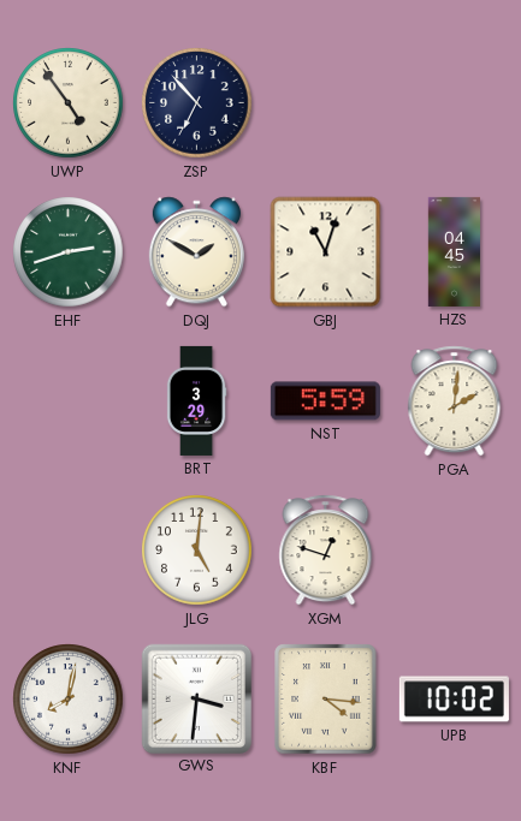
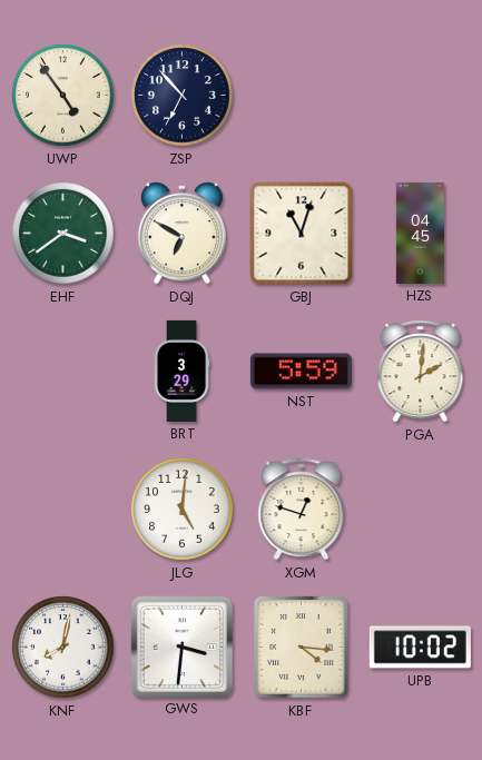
EHF: 2:42 -> 3:39
DQJ: 1:50 -> 6:50
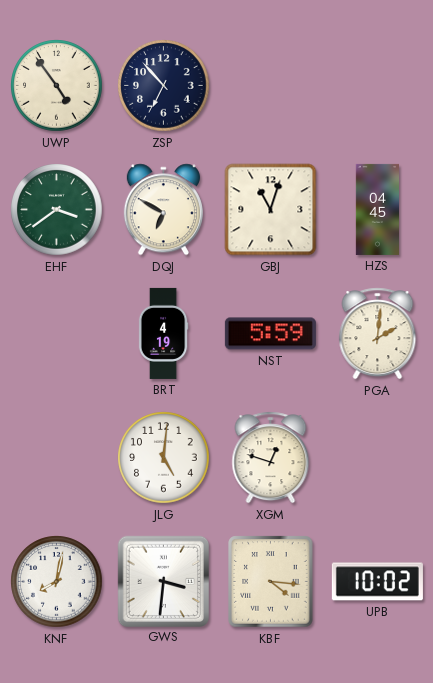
BRT: 3:29 -> 4:19
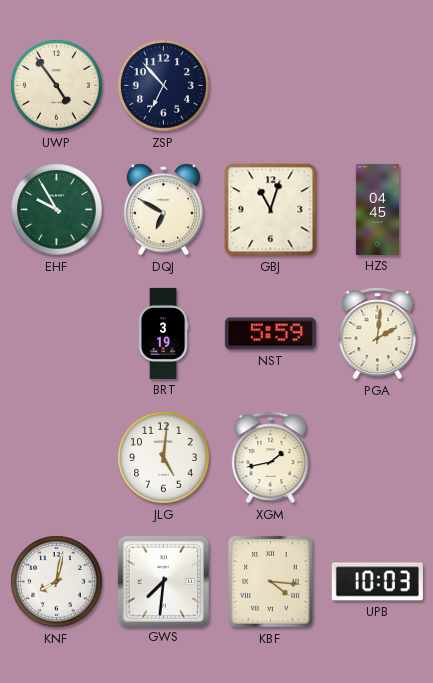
EHF: 3:39 -> 9:55
BRT: 4:19 -> 3:19
XGM: 12:48 -> 1:43
GWS: 3:31 -> 7:31
UPB: 10:02 -> 10:03
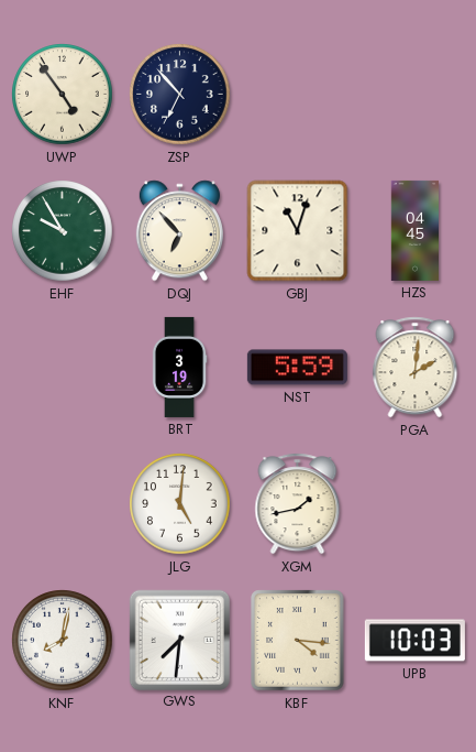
DQJ: 6:50 -> 6:53
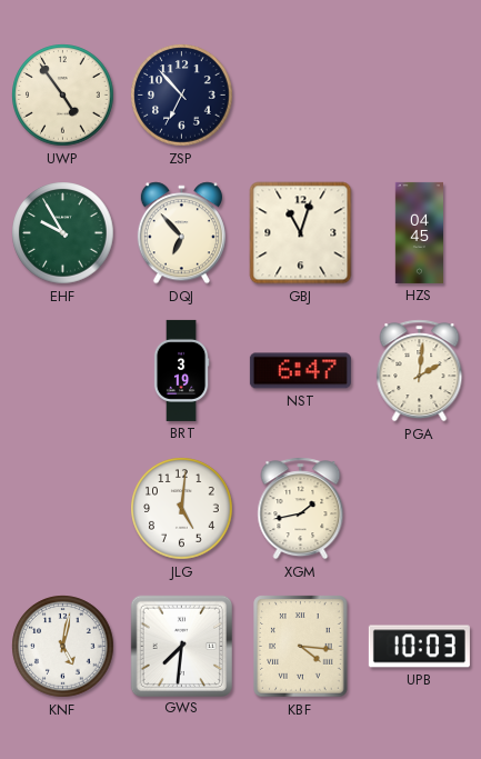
NST: 5:59 -> 6:47
KNF: 8:02 -> 5:02
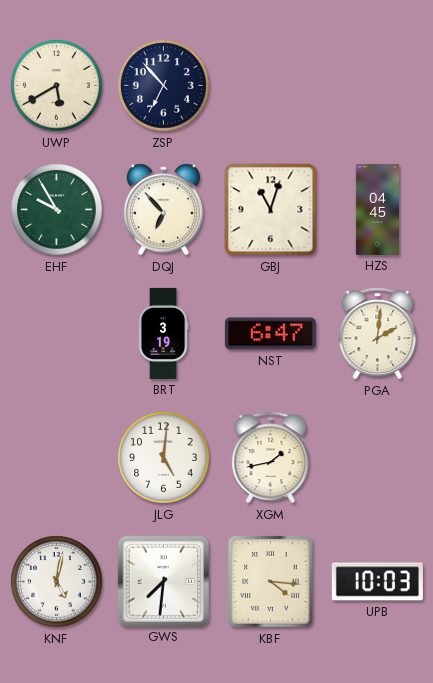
UWP: 4:54 -> 5:40
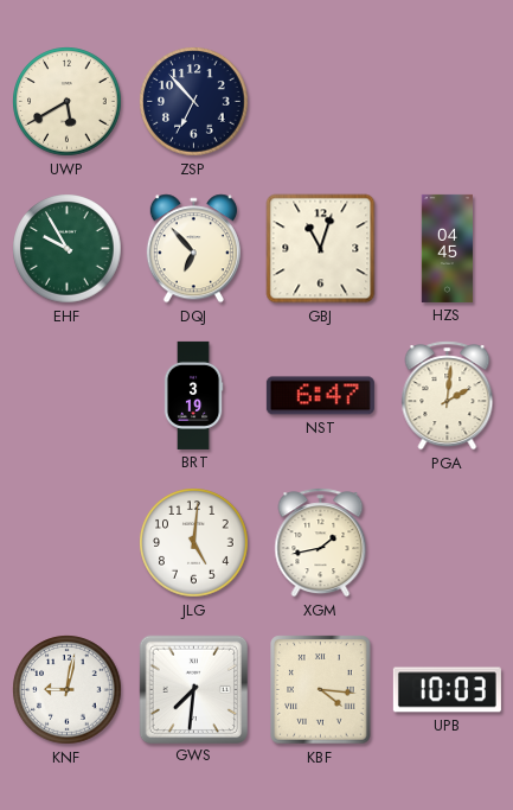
KNF: 5:02 -> 9:02
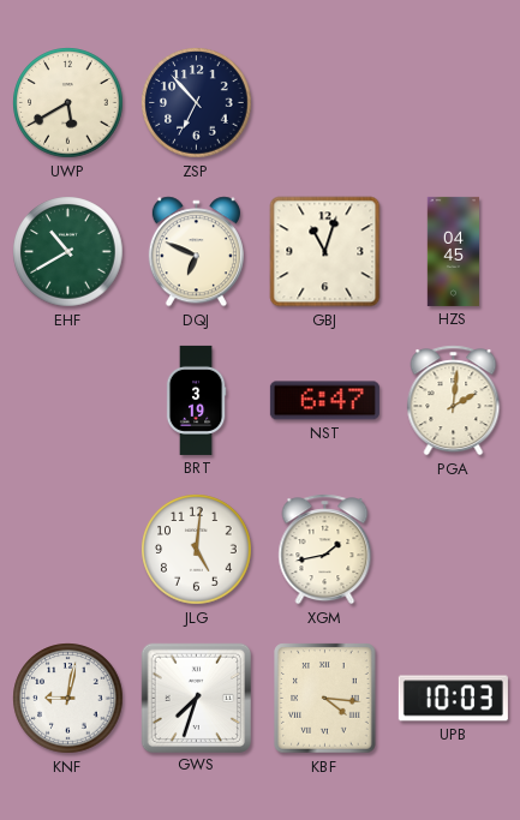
EHF: 9:55 -> 10:40
DQJ: 6:53 -> 6:49
GWS: 7:31 -> 7:33
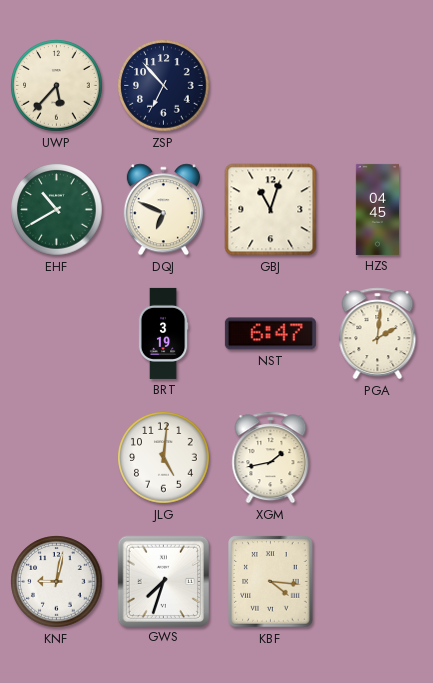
UWP: 5:40 -> 5:37
UPB: 10:03 -> none
